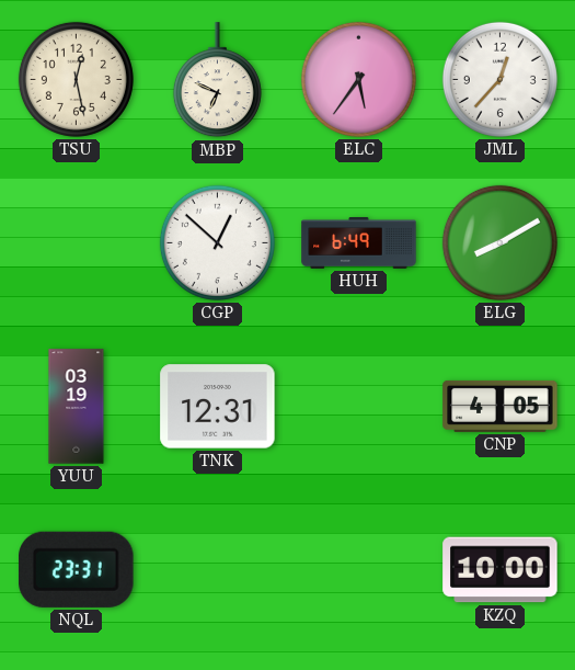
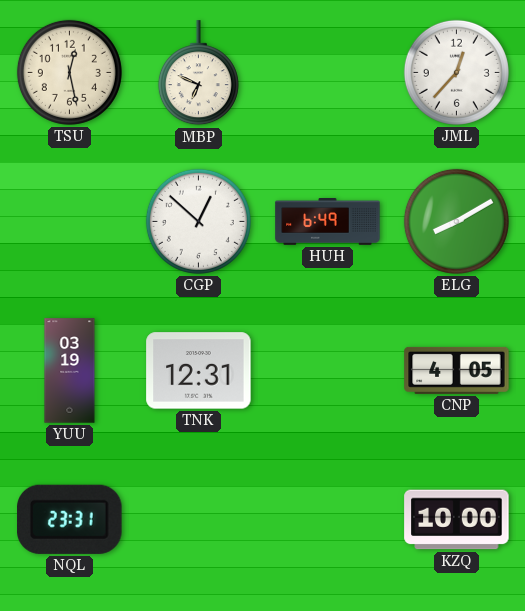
ELC: 5:36 -> none
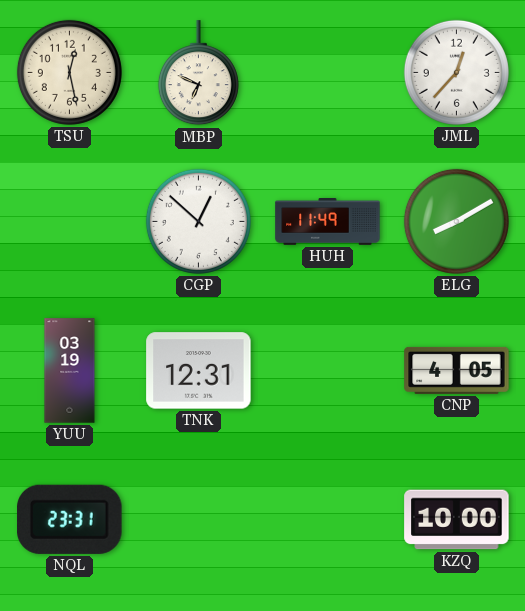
HUH: 6:49 -> 11:49
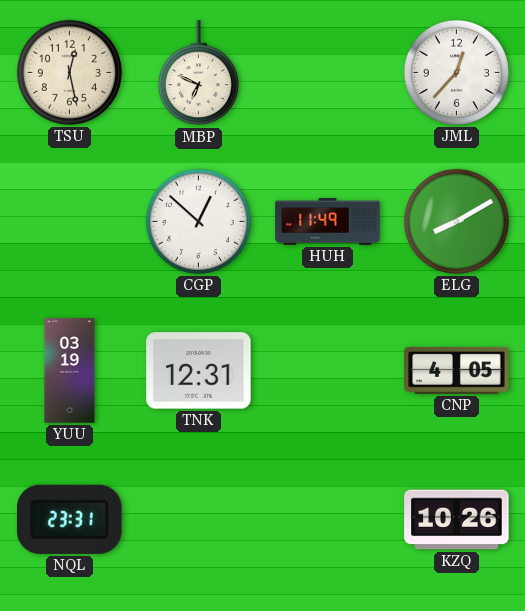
KZQ: 10:00 -> 10:26
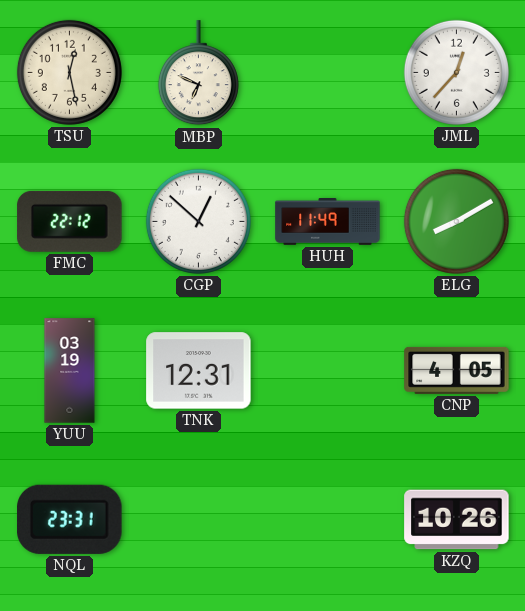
FMC: none -> 22:12
